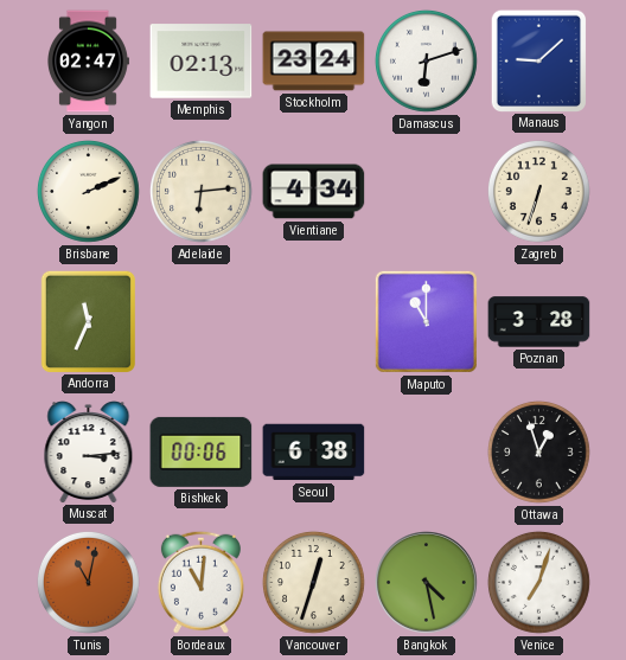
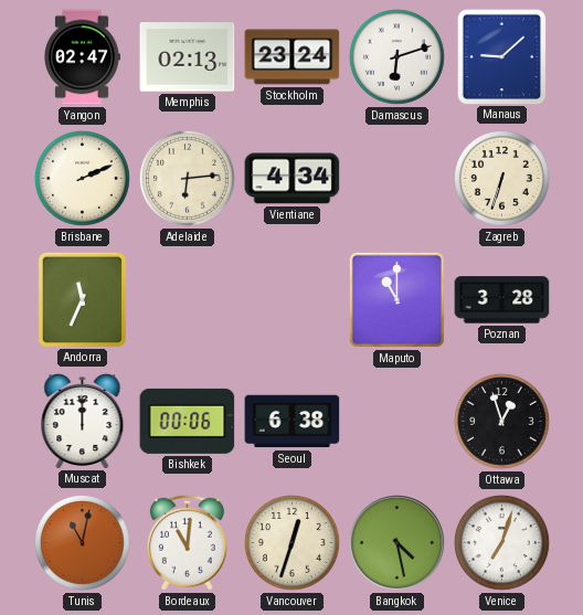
Muscat: 3:14 -> 12:00
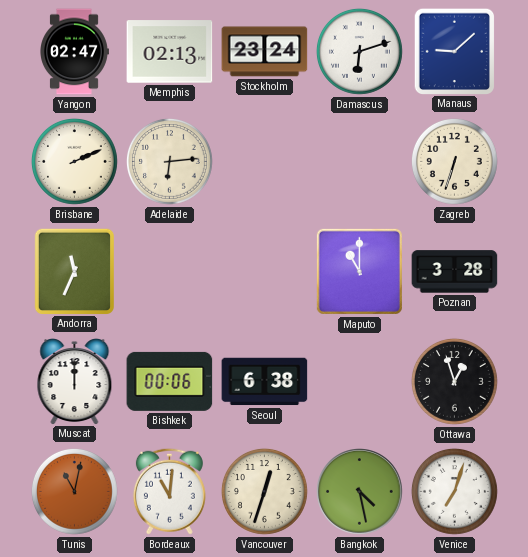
Vientiane: 4:34 -> none
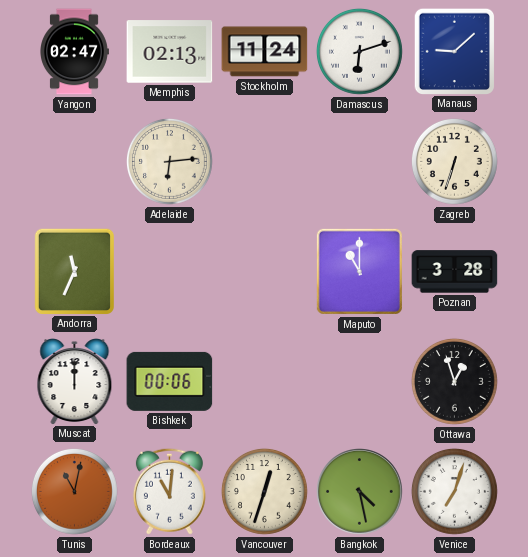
Stockholm: 23:24 -> 11:24
Brisbane: 2:11 -> none
Seoul: 6:38 -> none
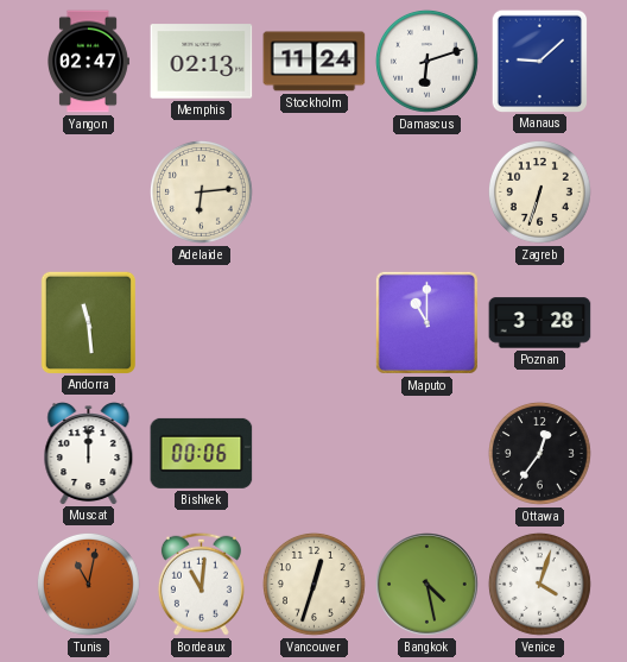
Andorra: 11:34 -> 11:29
Ottawa: 12:57 -> 12:36
Venice: 7:03 -> 4:03
